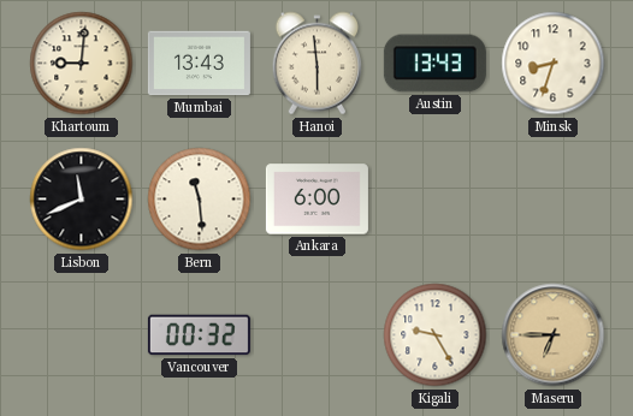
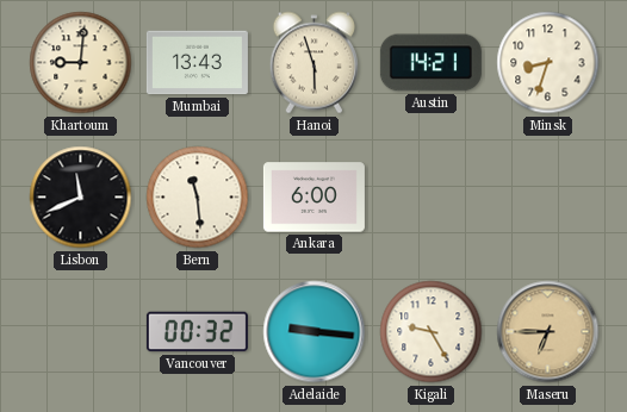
Hanoi: 5:59 -> 5:57
Austin: 13:43 -> 14:21
Adelaide: none -> 9:16
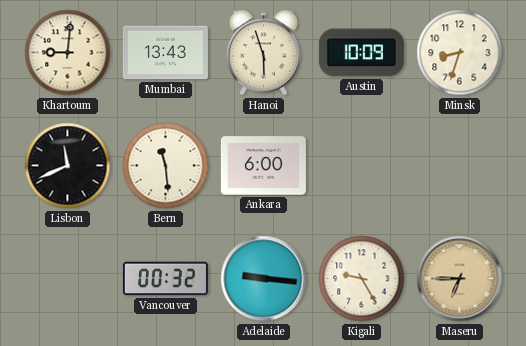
Austin: 14:21 -> 10:09
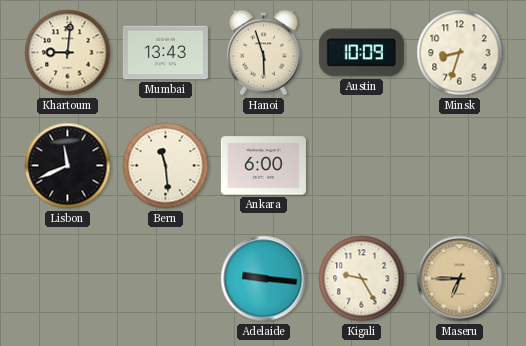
Vancouver: 00:32 -> none
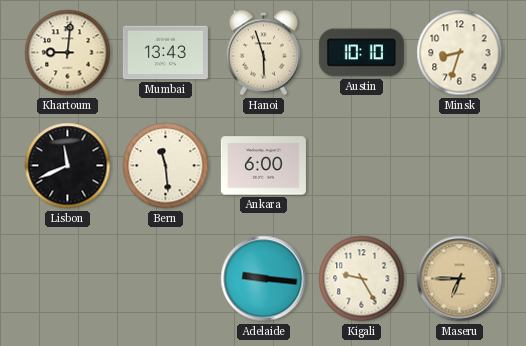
Austin: 10:09 -> 10:10
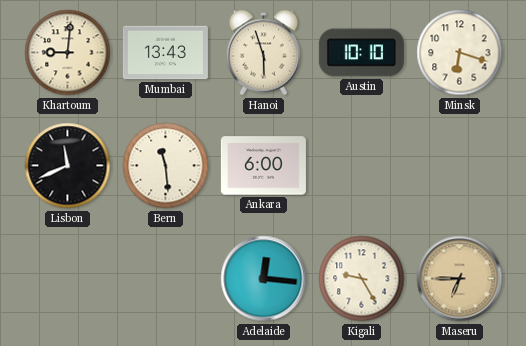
Minsk: 8:33 -> 6:18
Adelaide: 9:16 -> 12:16
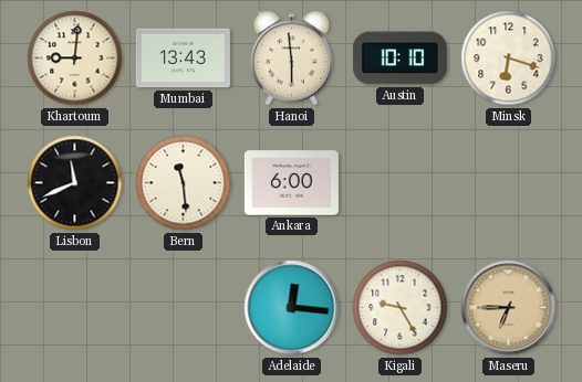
Hanoi: 5:57 -> 5:59
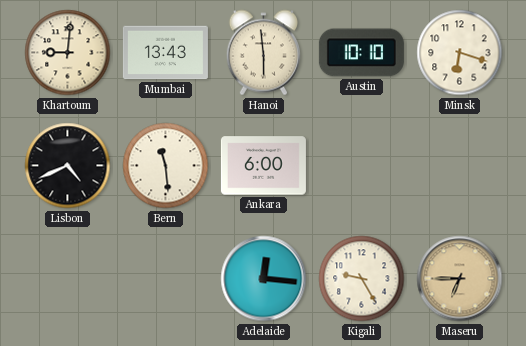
Lisbon: 11:41 -> 4:41
